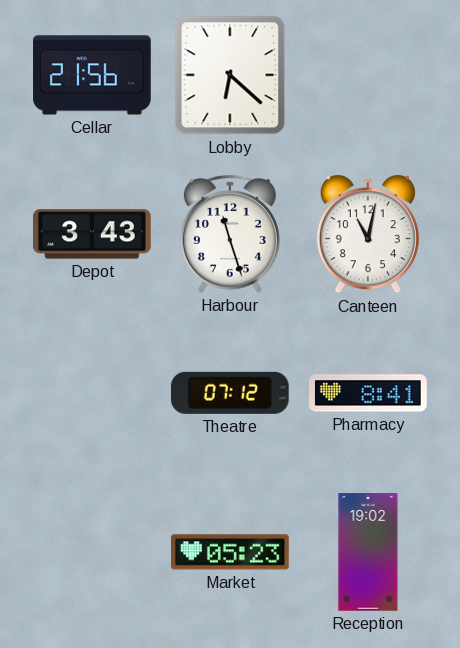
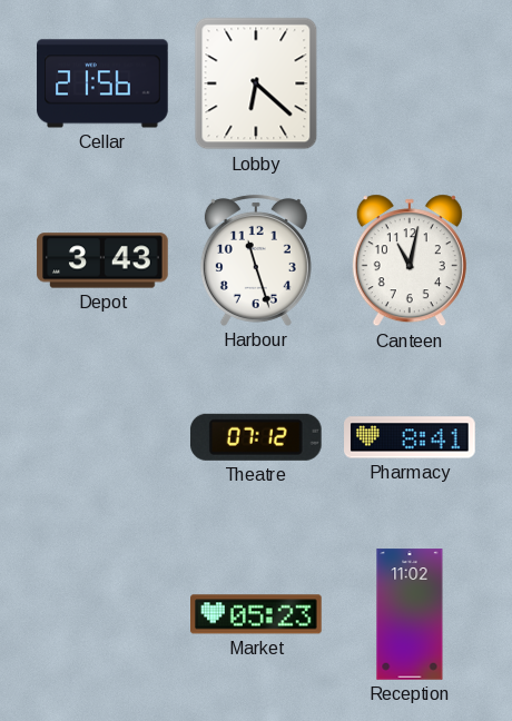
Reception: 19:02 -> 11:02
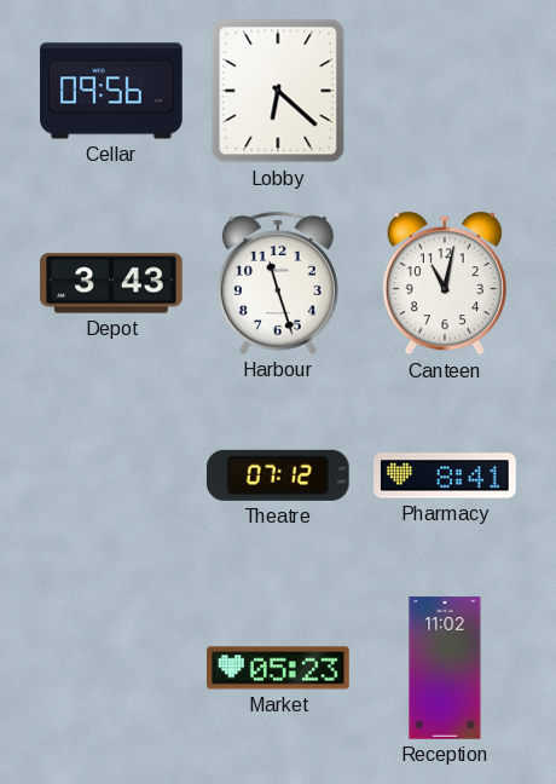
Cellar: 21:56 -> 09:56
